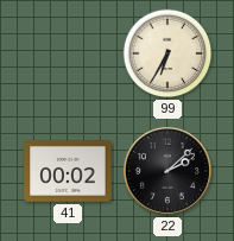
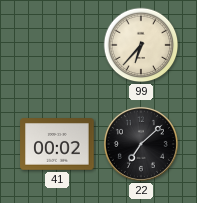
99: 6:35 -> 6:37
22: 2:08 -> 7:08
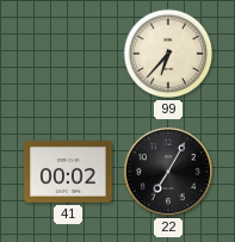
22: 7:08 -> 7:05
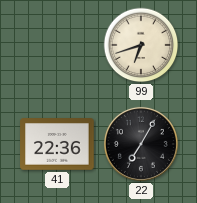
99: 6:37 -> 6:42
41: 00:02 -> 22:36
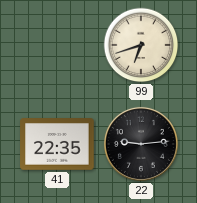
41: 22:36 -> 22:35
22: 7:05 -> 9:14
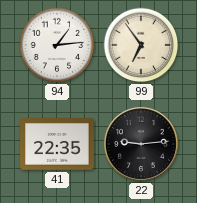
94: none -> 1:14
99: 6:42 -> 6:54
